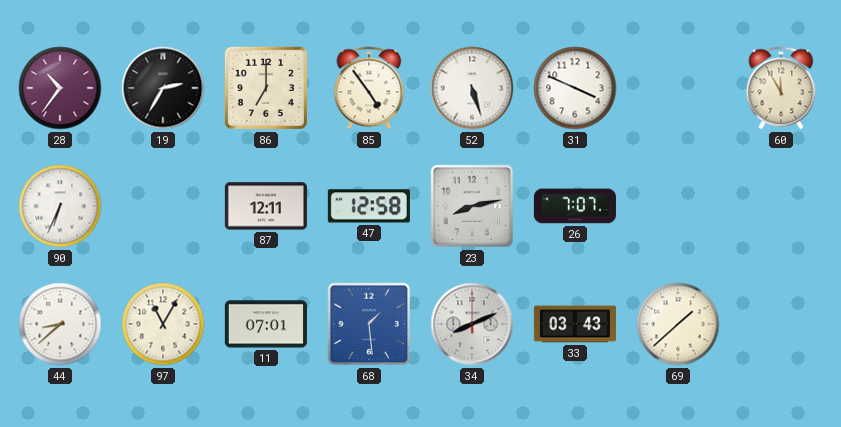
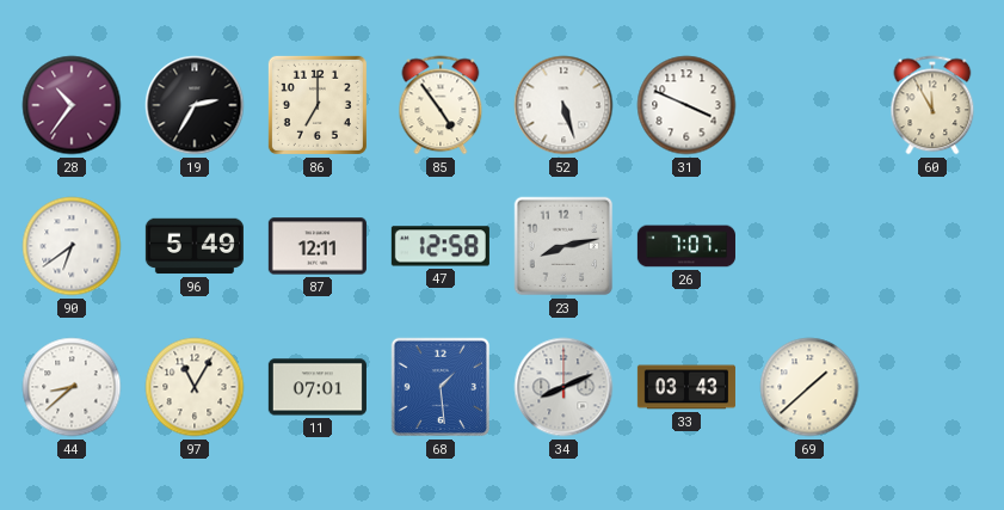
90: 6:34 -> 6:39
96: none -> 5:49
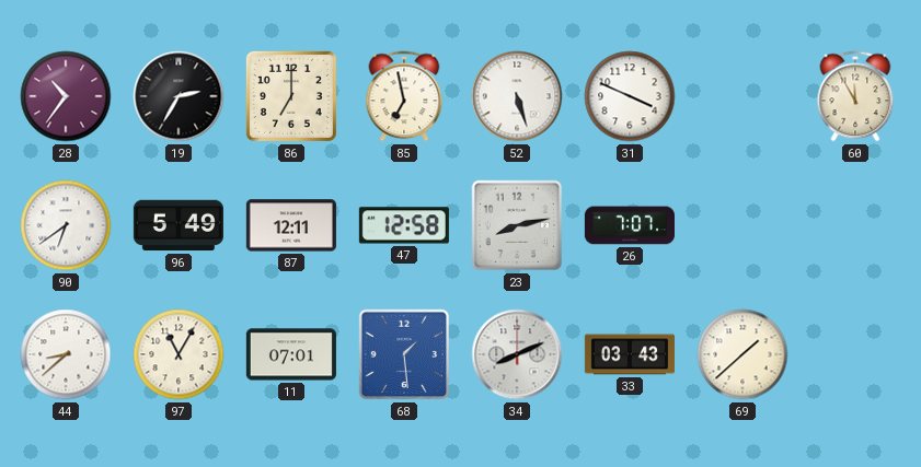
85: 4:54 -> 6:58
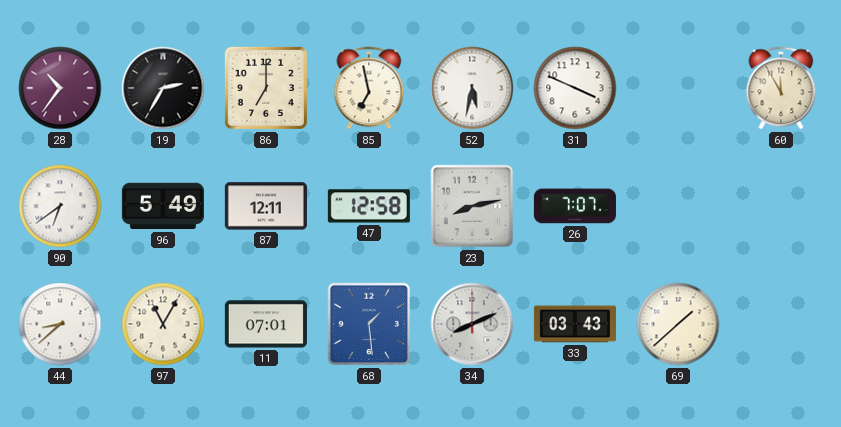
52: 5:27 -> 5:32
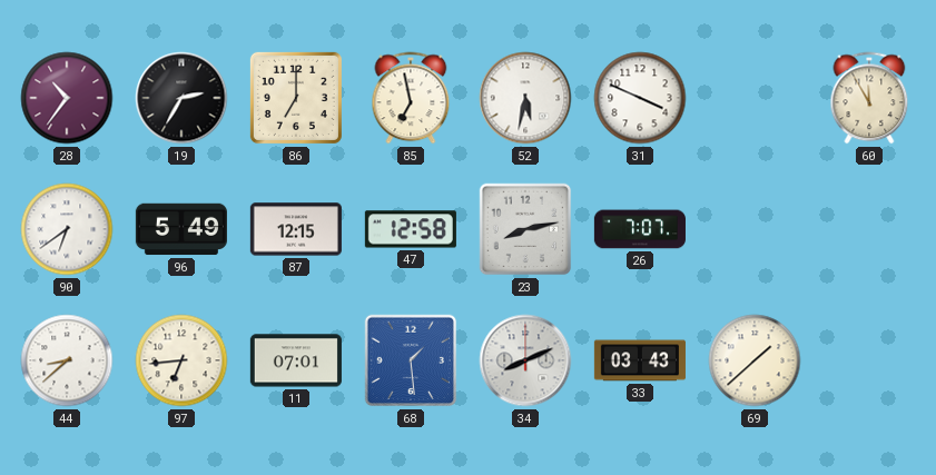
87: 12:11 -> 12:15
97: 11:05 -> 6:44
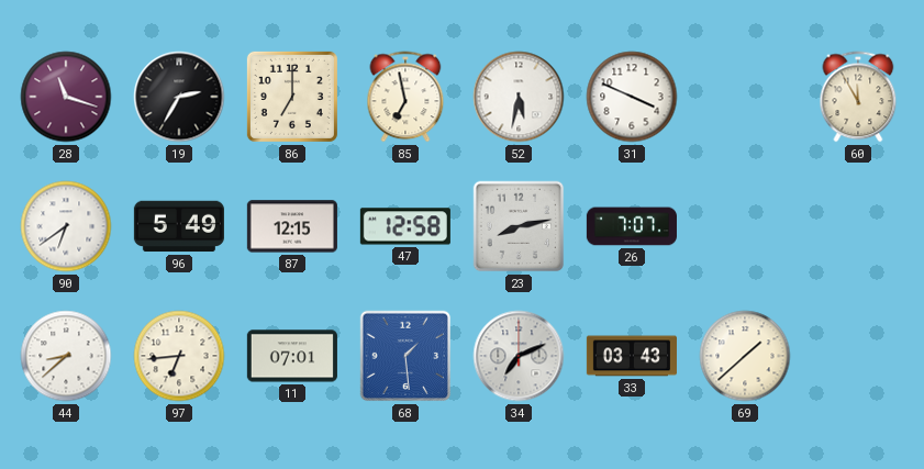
28: 10:36 -> 11:18
34: 8:11 -> 7:11
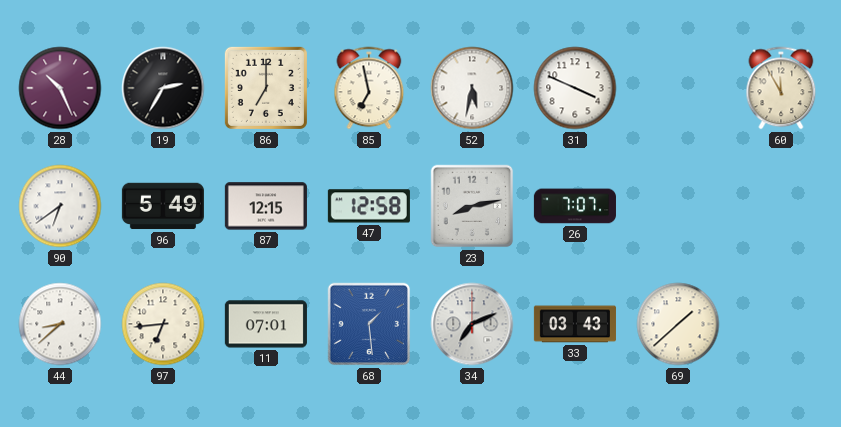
28: 11:18 -> 10:26
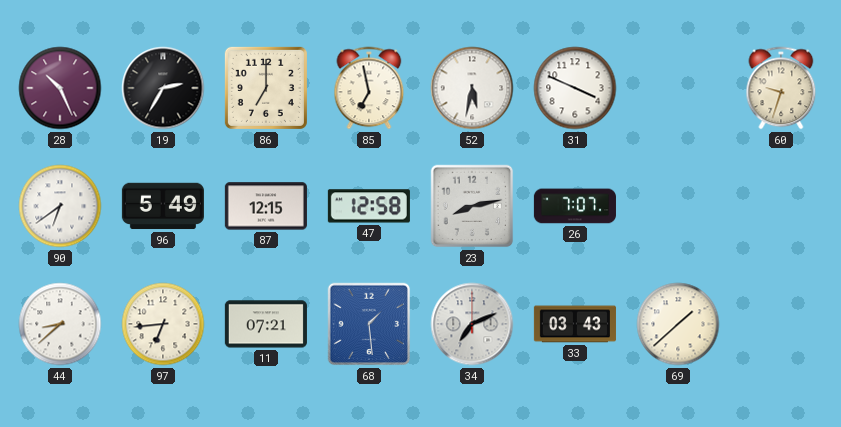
60: 11:55 -> 9:33
11: 07:01 -> 07:21
